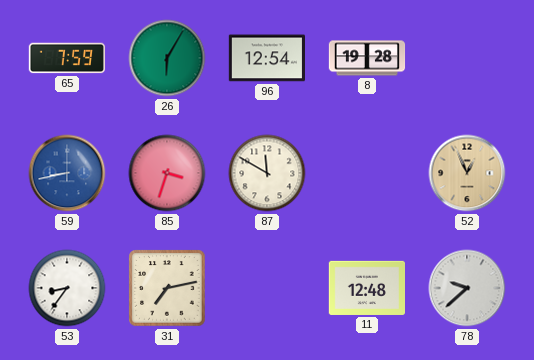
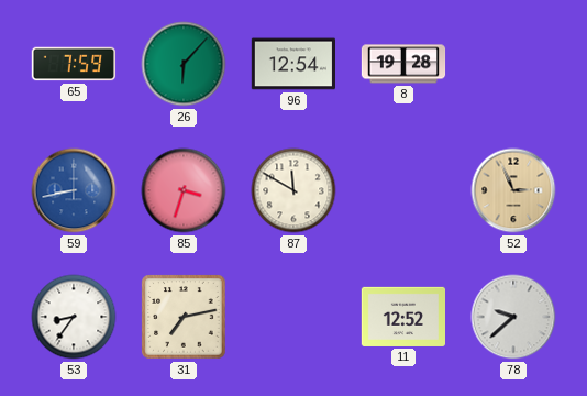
26: 6:05 -> 6:07
52: 12:56 -> 2:56
11: 12:48 -> 12:52
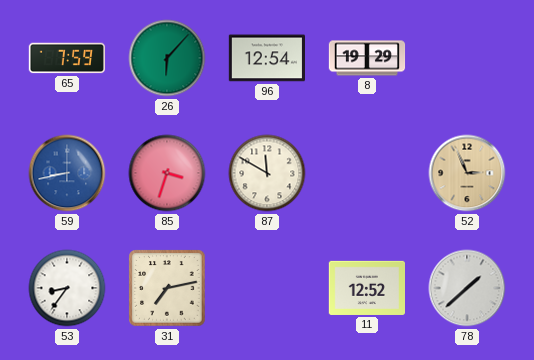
8: 19:28 -> 19:29
78: 9:38 -> 1:38
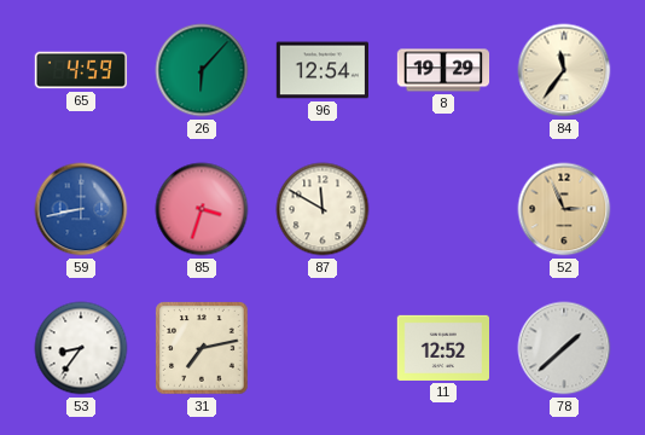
65: 7:59 -> 4:59
84: none -> 11:36
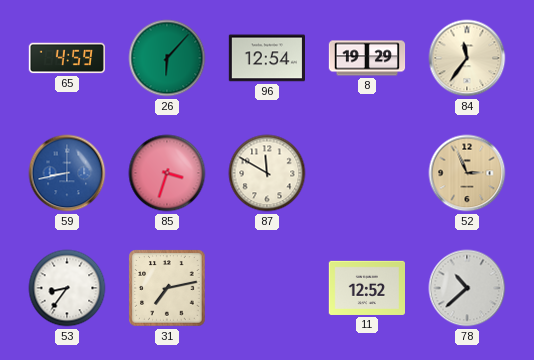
78: 1:38 -> 10:38
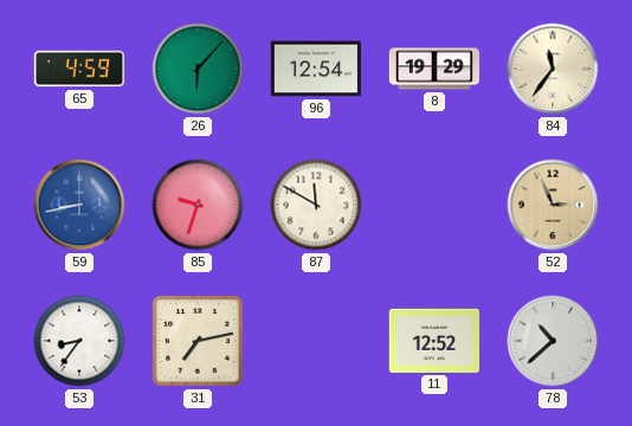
85: 3:33 -> 9:33
